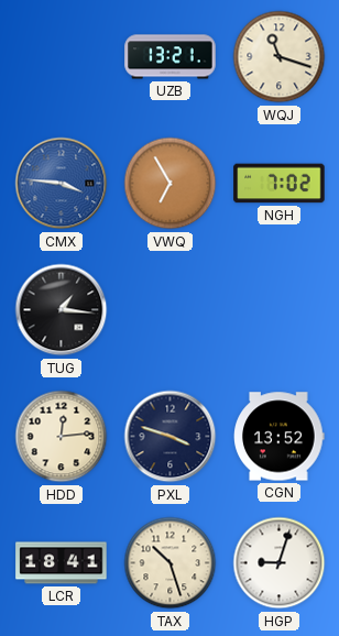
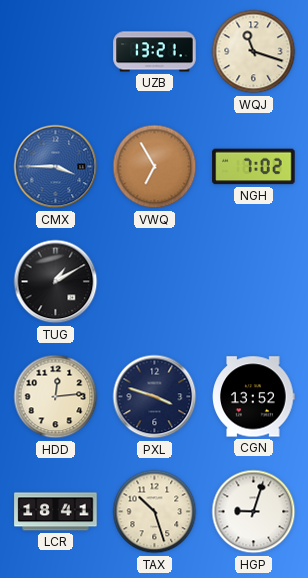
CMX: 3:46 -> 3:45
TUG: 1:16 -> 1:10
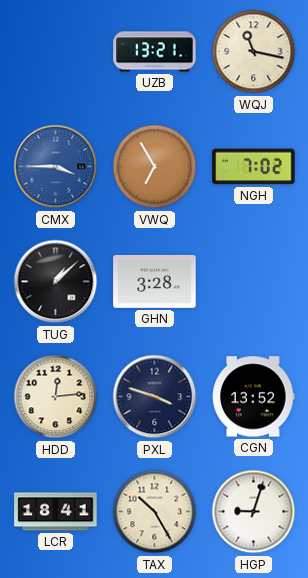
WQJ: 11:18 -> 11:17
TUG: 1:10 -> 1:08
GHN: none -> 3:28
TAX: 10:27 -> 10:25
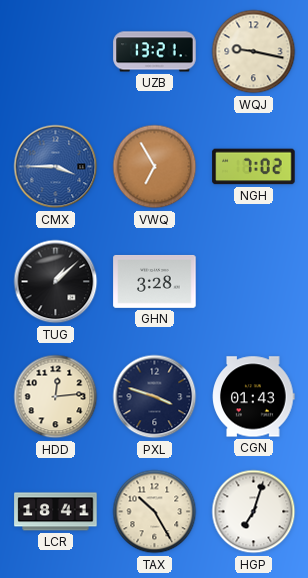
WQJ: 11:17 -> 9:17
CGN: 13:52 -> 01:43
HGP: 9:03 -> 7:03
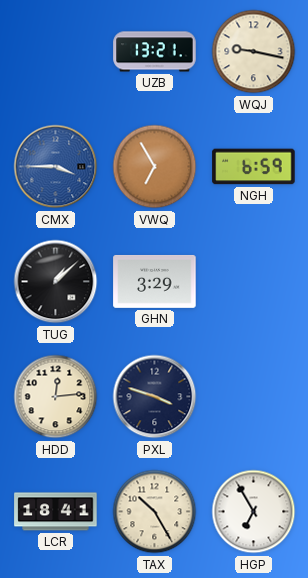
NGH: 7:02 -> 6:59
GHN: 3:28 -> 3:29
CGN: 01:43 -> none
HGP: 7:03 -> 6:55
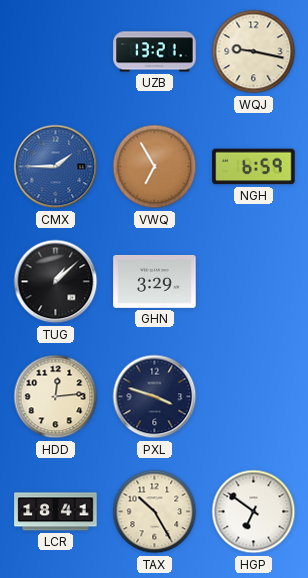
CMX: 3:45 -> 1:45
HGP: 6:55 -> 6:51
